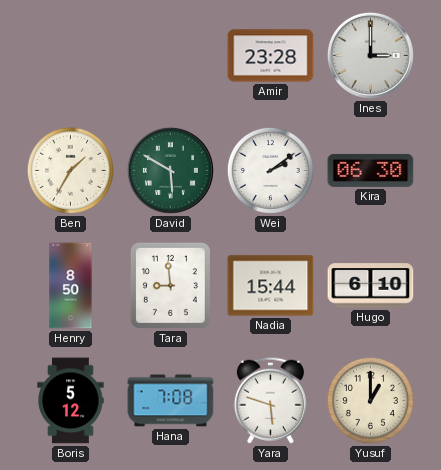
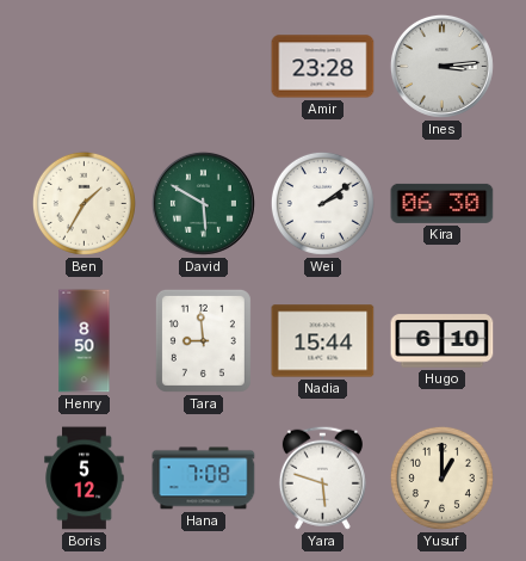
Ines: 3:00 -> 3:14
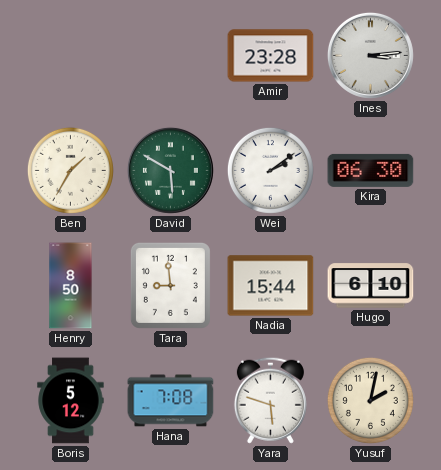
Yusuf: 1:00 -> 2:02
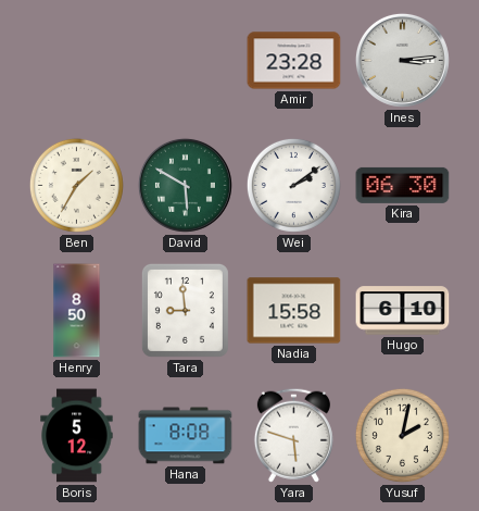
Nadia: 15:44 -> 15:58
Hana: 7:08 -> 8:08
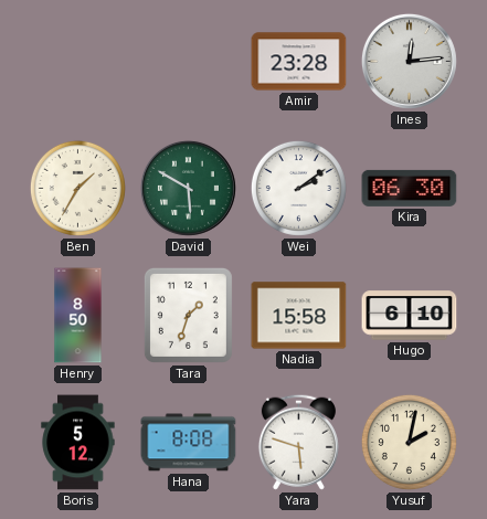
Ines: 3:14 -> 12:14
Tara: 8:59 -> 1:33
